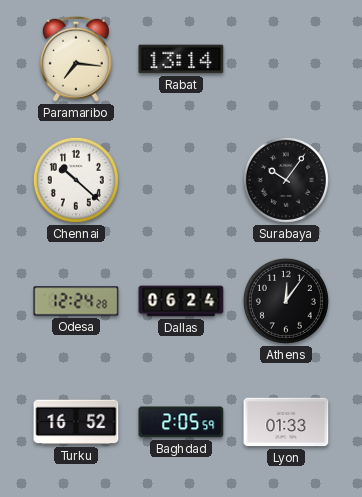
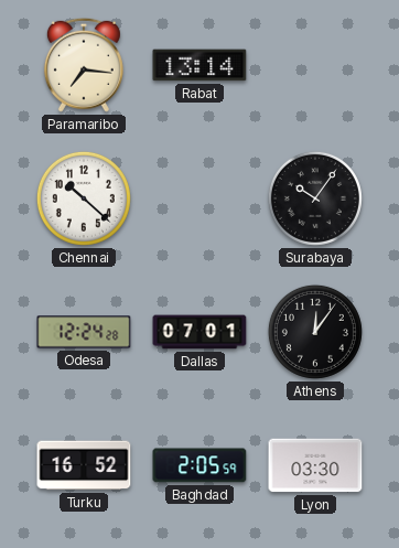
Dallas: 06:24 -> 07:01
Lyon: 01:33 -> 03:30
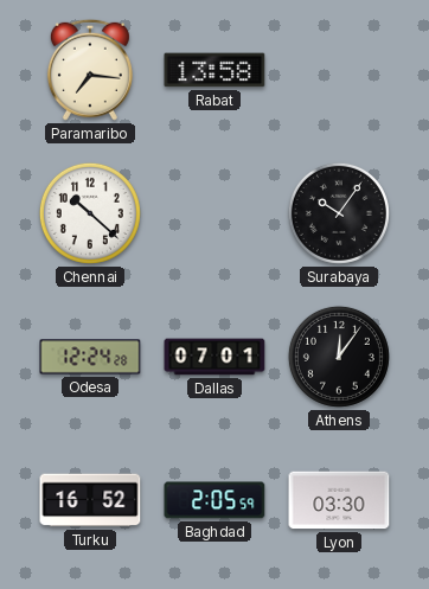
Rabat: 13:14 -> 13:58
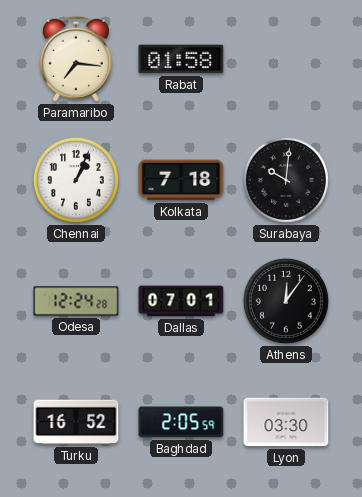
Rabat: 13:58 -> 01:58
Chennai: 10:22 -> 1:04
Kolkata: none -> 7:18
Surabaya: 10:06 -> 10:01
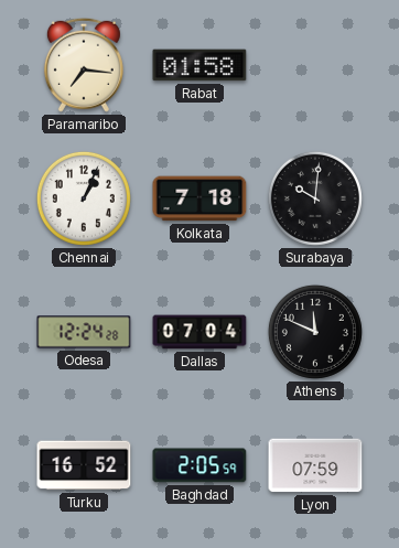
Dallas: 07:01 -> 07:04
Athens: 12:06 -> 11:49
Lyon: 03:30 -> 07:59
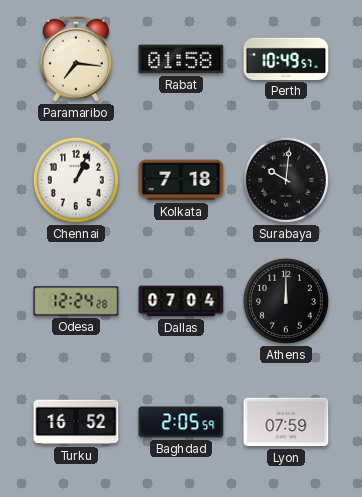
Perth: none -> 10:49
Athens: 11:49 -> 12:00
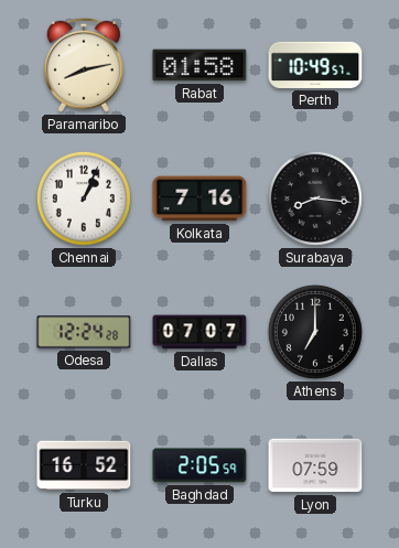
Paramaribo: 7:16 -> 8:13
Kolkata: 7:18 -> 7:16
Surabaya: 10:01 -> 8:16
Dallas: 07:04 -> 07:07
Athens: 12:00 -> 7:00
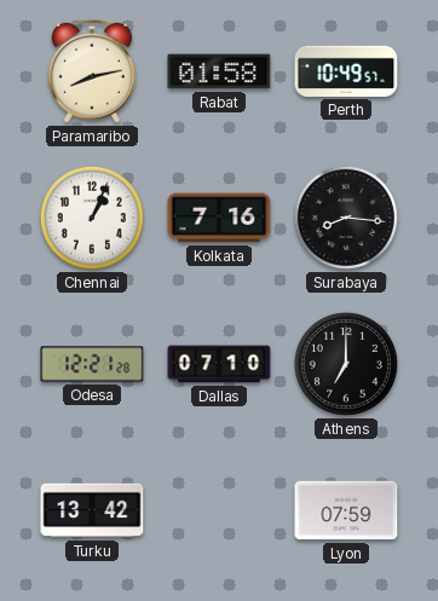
Odesa: 12:24 -> 12:21
Dallas: 07:07 -> 07:10
Turku: 16:52 -> 13:42
Baghdad: 2:05 -> none
